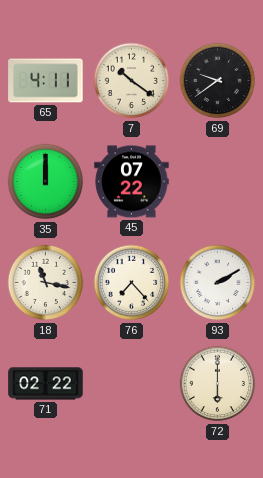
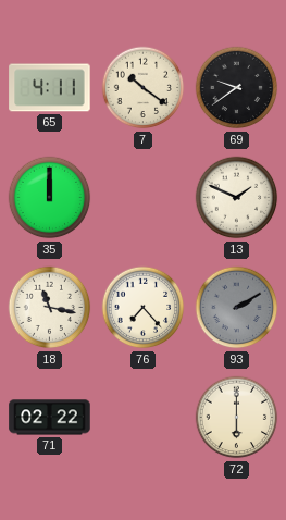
45: 07:22 -> none
13: none -> 1:49
93 dial: white -> grey
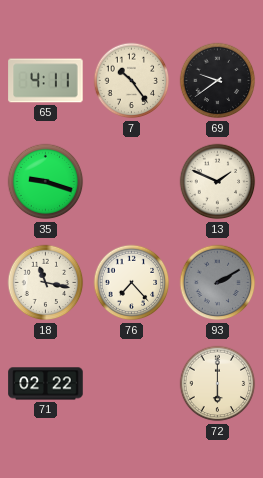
7: 10:21 -> 10:24
35: 12:00 -> 9:18
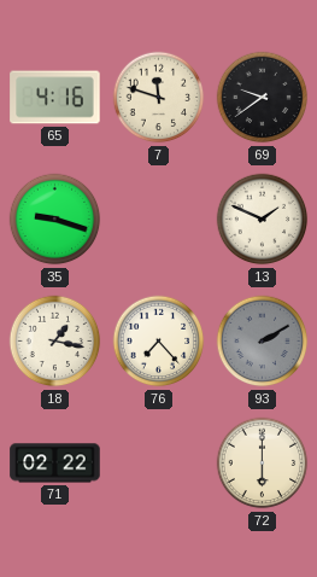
65: 4:11 -> 4:16
7: 10:24 -> 11:48
18: 11:17 -> 1:17
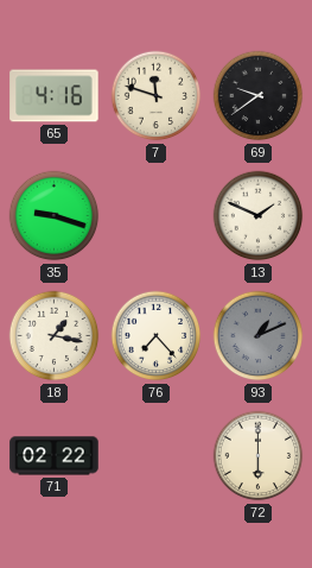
93: 2:10 -> 1:11
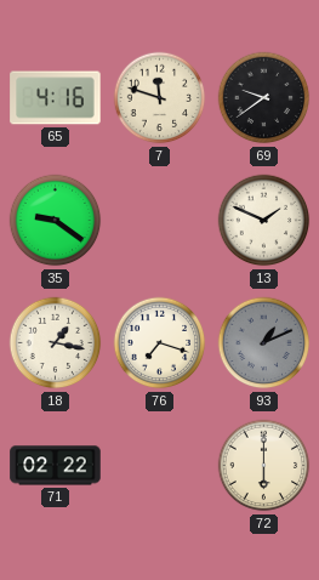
35: 9:18 -> 9:21
76: 7:23 -> 7:18
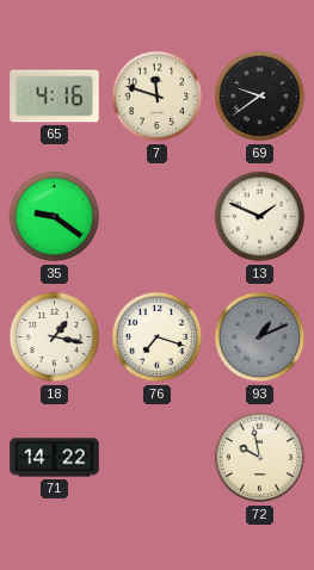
71: 02:22 -> 14:22
72: 6:00 -> 9:58
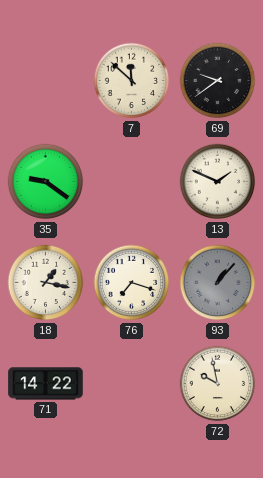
65: 4:16 -> none
7: 11:48 -> 11:52
93: 1:11 -> 1:07
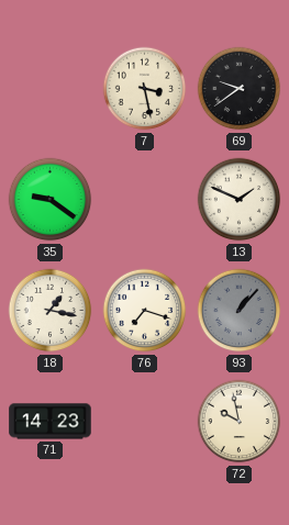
7: 11:52 -> 3:28
71: 14:22 -> 14:23
